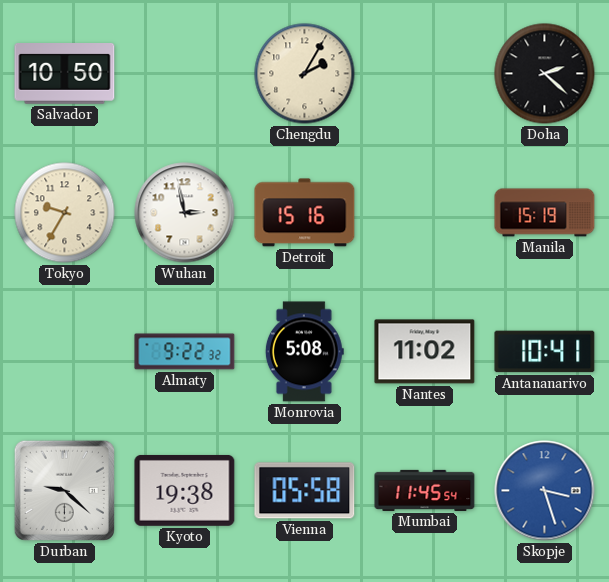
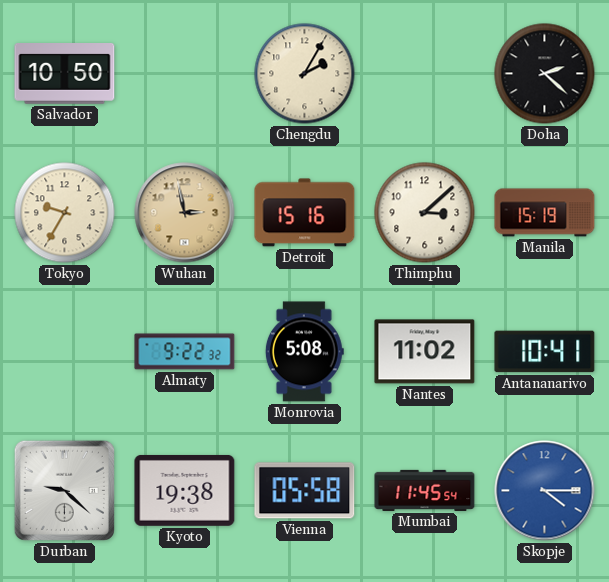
Wuhan dial: white -> champagne
Thimphu: none -> 3:08
Skopje: 3:27 -> 4:15
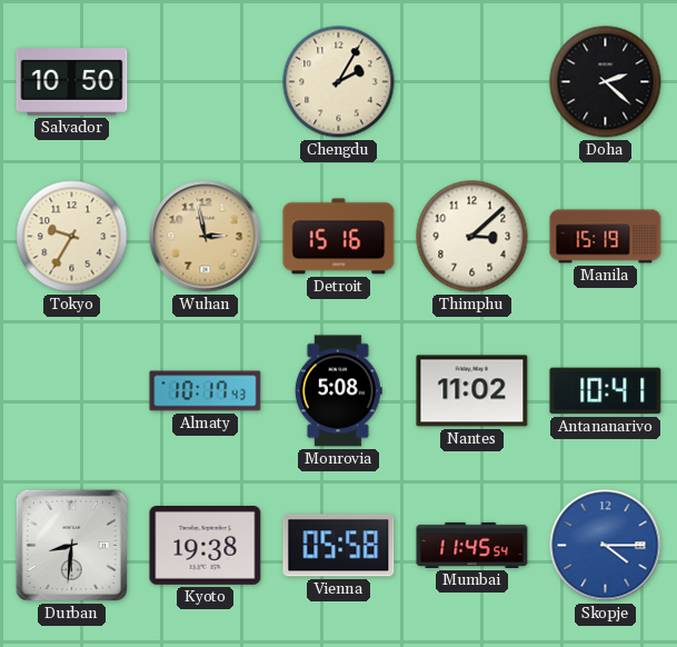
Almaty: 9:22 -> 10:17
Durban: 9:22 -> 8:31
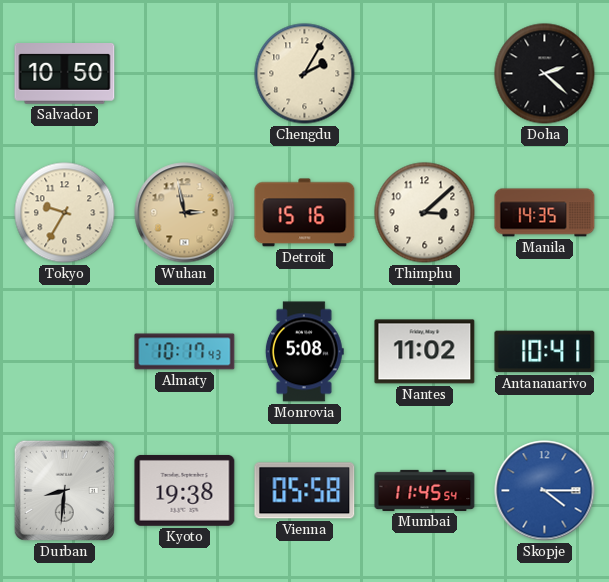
Manila: 15:19 -> 14:35
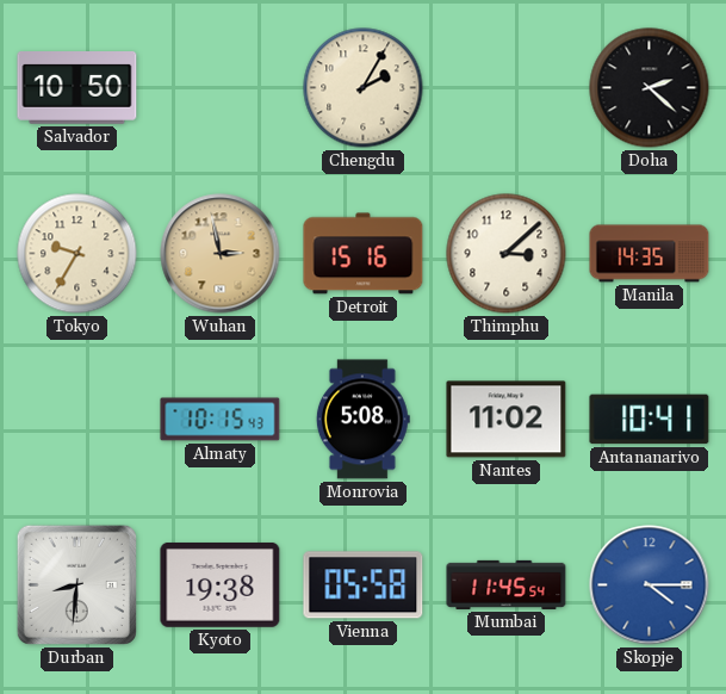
Almaty: 10:17 -> 10:15
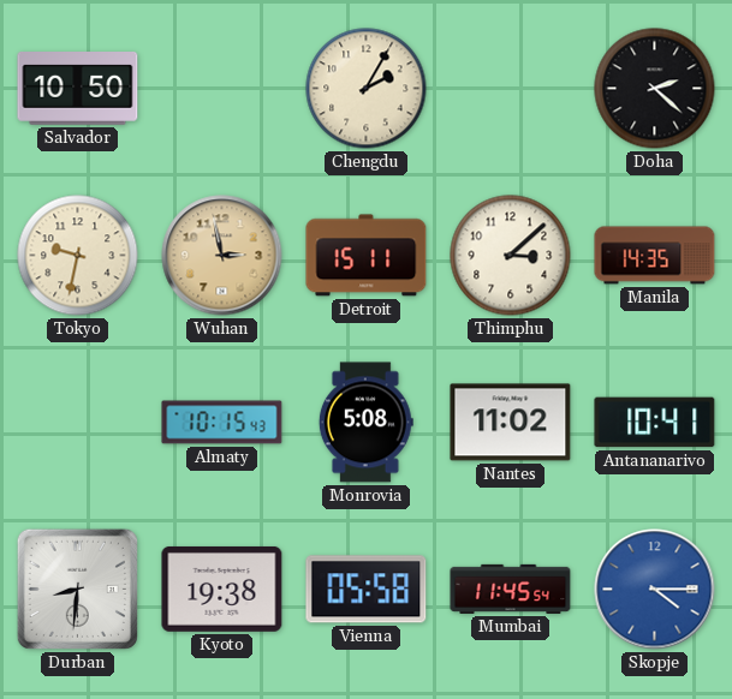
Tokyo: 9:35 -> 9:32
Detroit: 15:16 -> 15:11
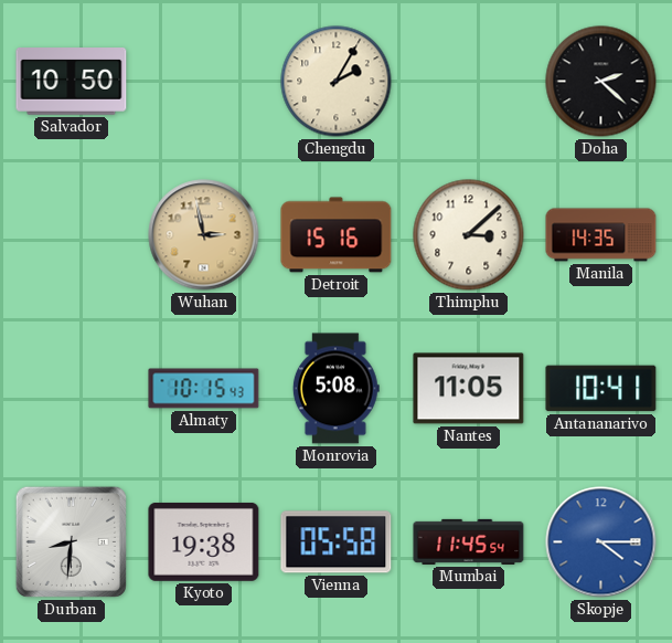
Tokyo: 9:32 -> none
Detroit: 15:11 -> 15:16
Nantes: 11:02 -> 11:05
